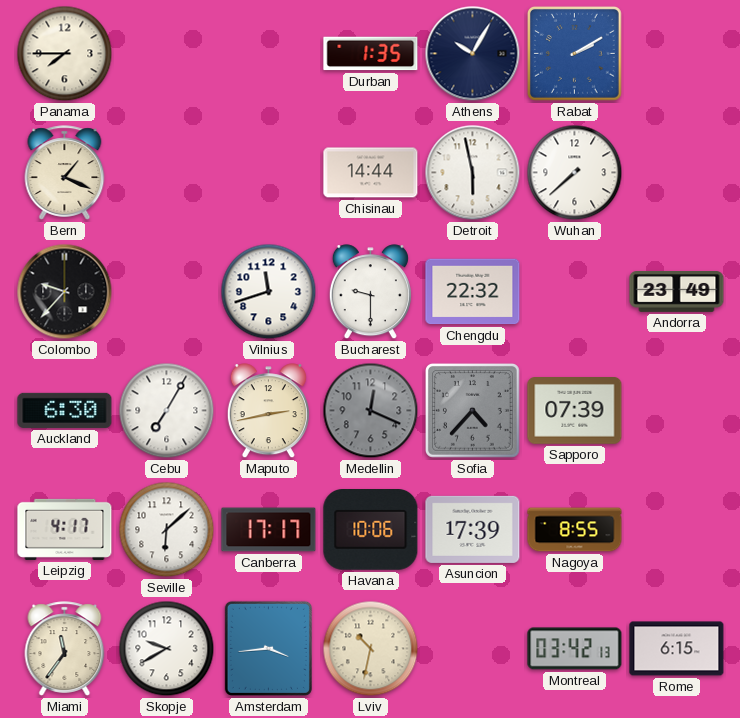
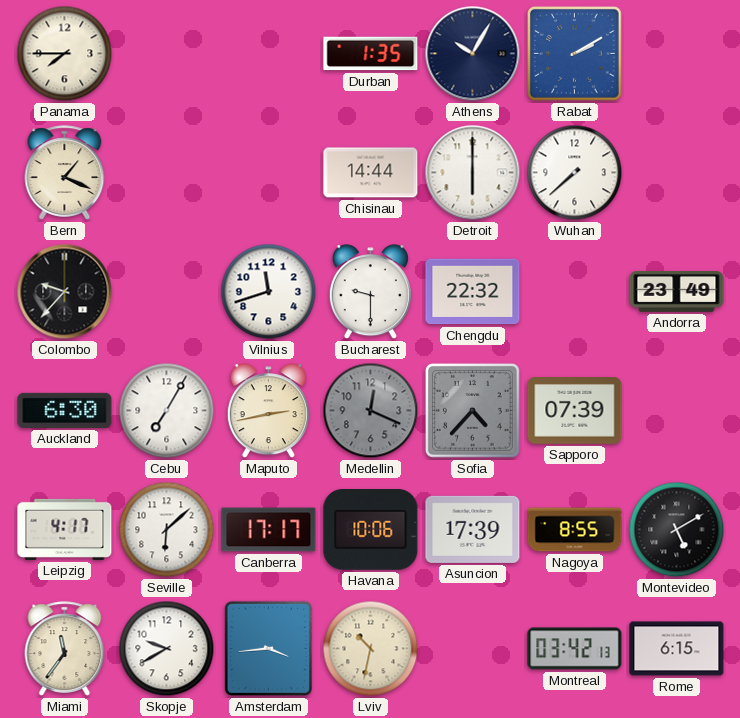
Detroit: 5:58 -> 6:00
Montevideo: none -> 5:10
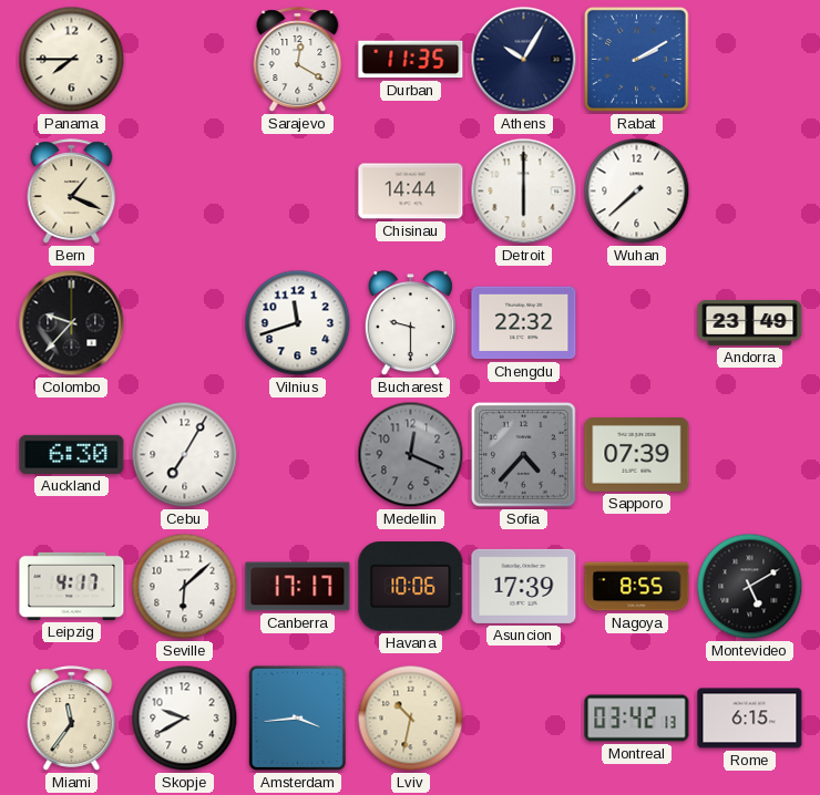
Sarajevo: none -> 12:20
Durban: 1:35 -> 11:35
Maputo: 2:43 -> none
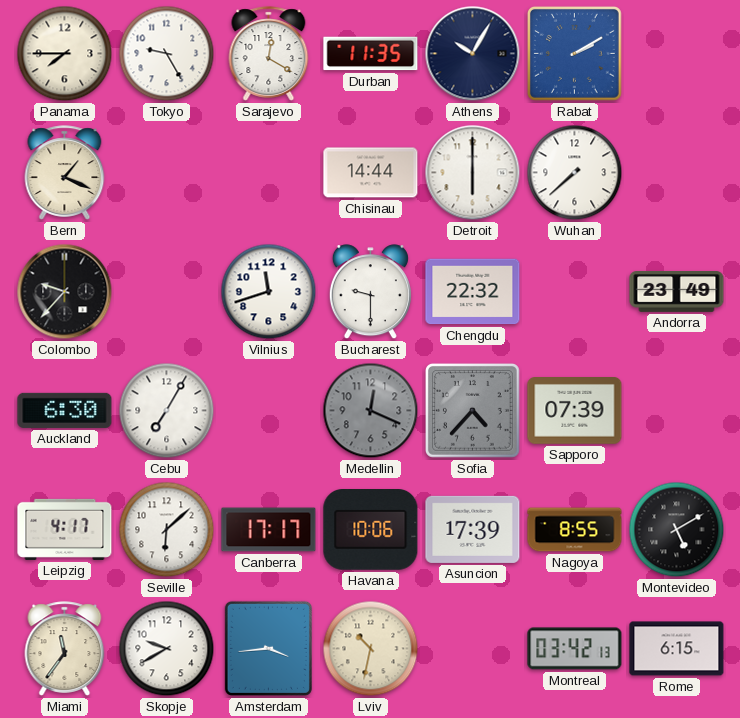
Tokyo: none -> 9:25
